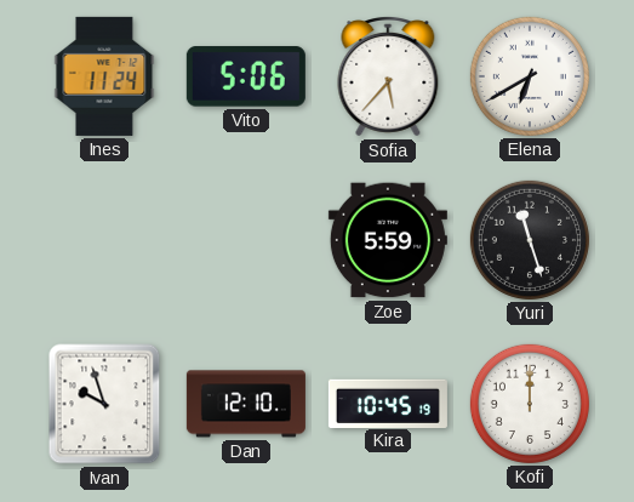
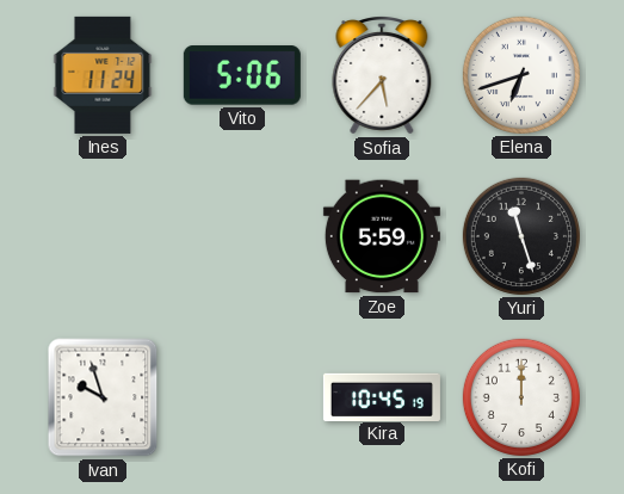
Elena: 6:40 -> 6:42
Dan: 12:10 -> none
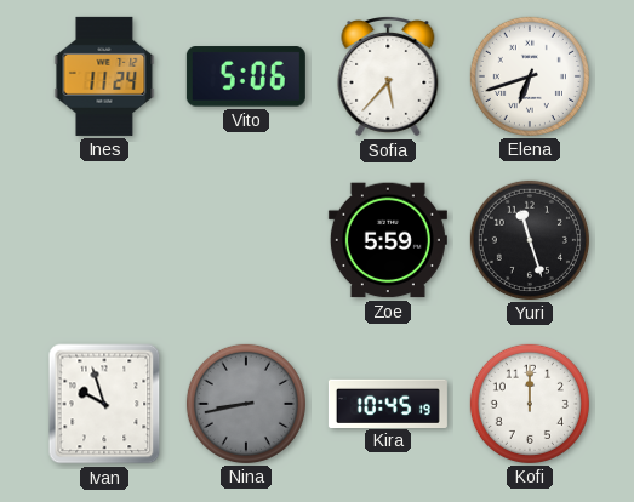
Nina: none -> 8:43
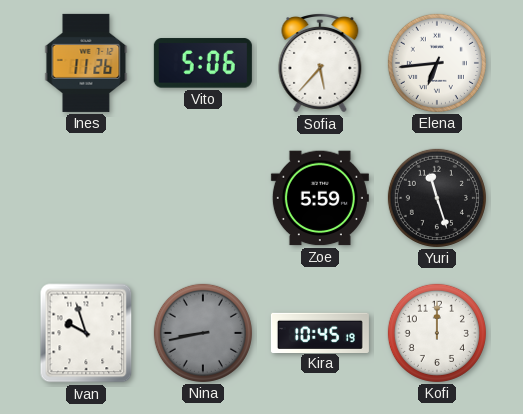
Ines: 11:24 -> 11:26
Elena: 6:42 -> 6:44
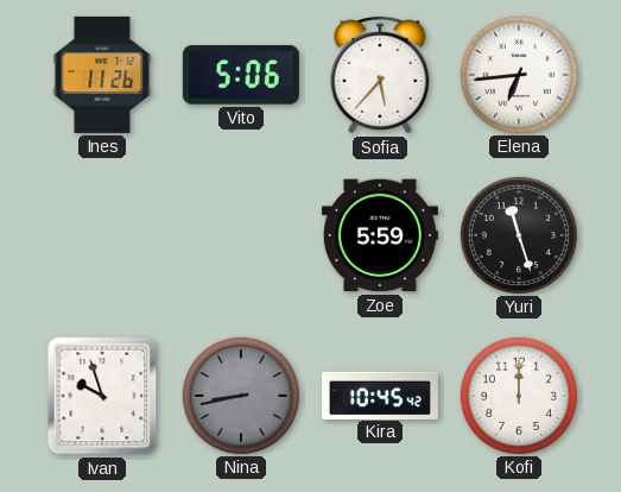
Kira: 10:45:19 -> 10:45:42
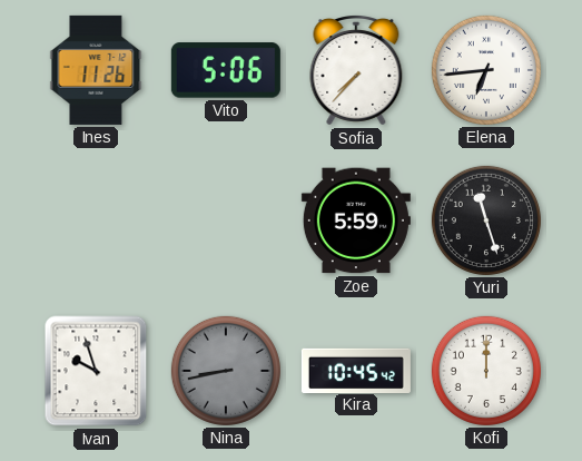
Sofia: 5:37 -> 7:37
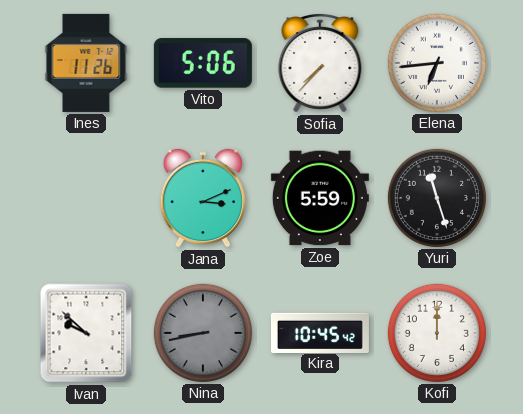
Jana: none -> 3:11
Ivan: 9:57 -> 9:52
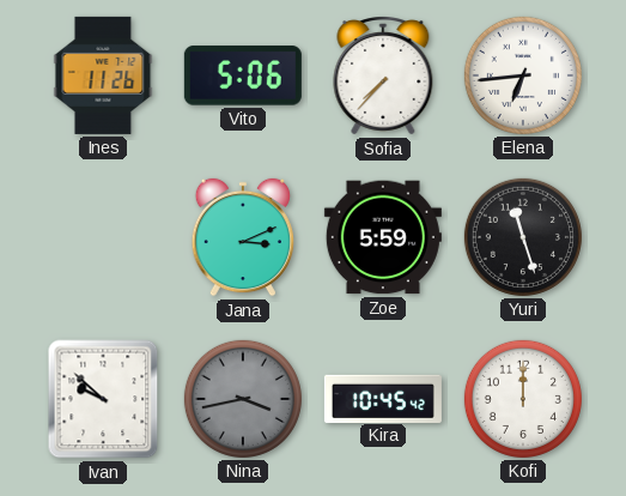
Nina: 8:43 -> 3:43
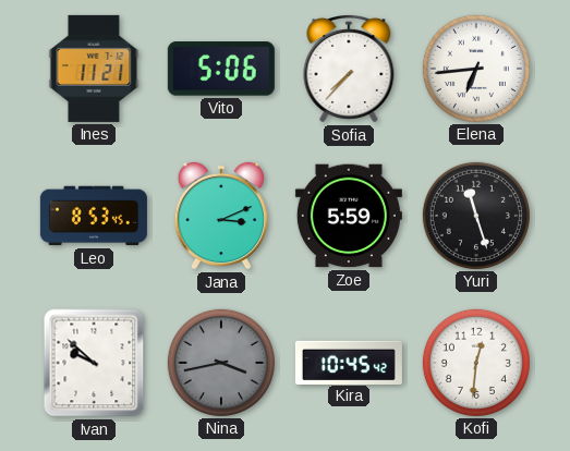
Ines: 11:26 -> 11:21
Leo: none -> 8:53
Kofi: 12:00 -> 12:31
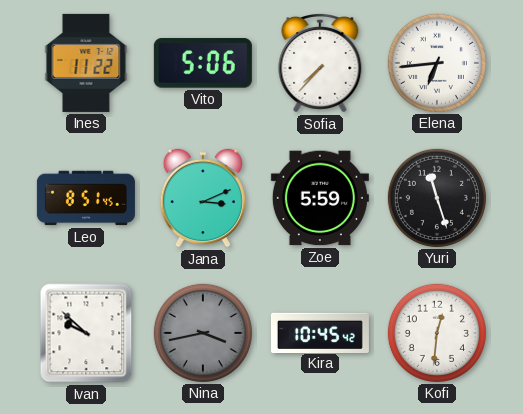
Ines: 11:21 -> 11:22
Leo: 8:53 -> 8:51
